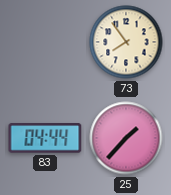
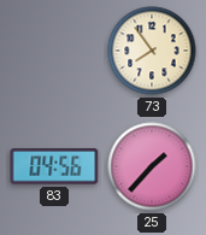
83: 04:44 -> 04:56
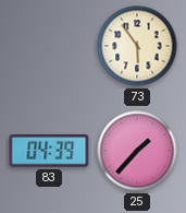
73: 7:54 -> 5:54
83: 04:56 -> 04:39
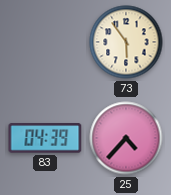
25: 1:37 -> 4:37
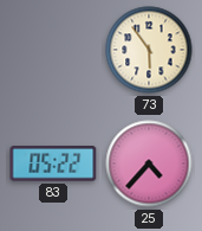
83: 04:39 -> 05:22
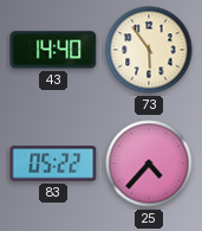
43: none -> 14:40
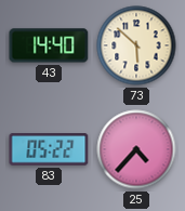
73: 5:54 -> 5:52
